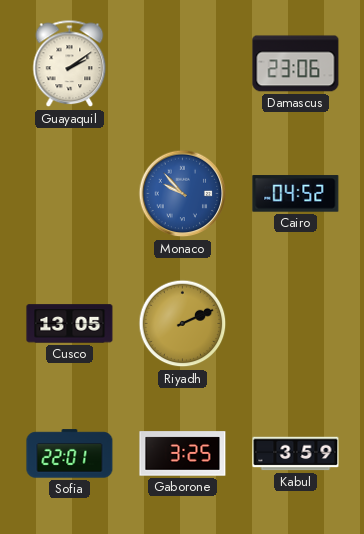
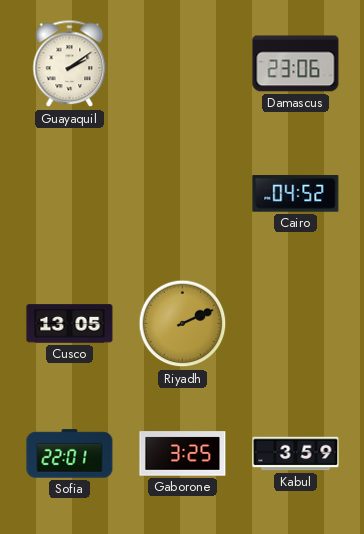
Monaco: 9:53 -> none
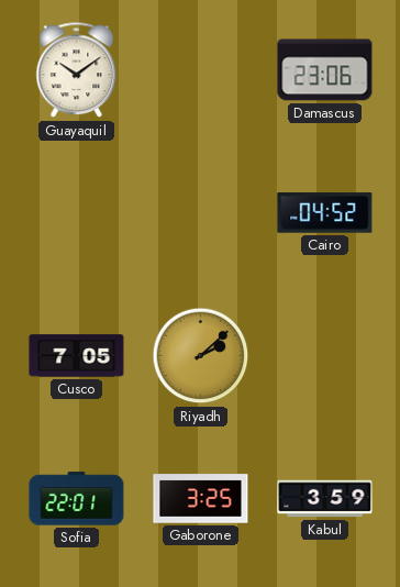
Guayaquil: 2:09 -> 10:09
Cusco: 13:05 -> 7:05
Riyadh: 2:11 -> 2:08
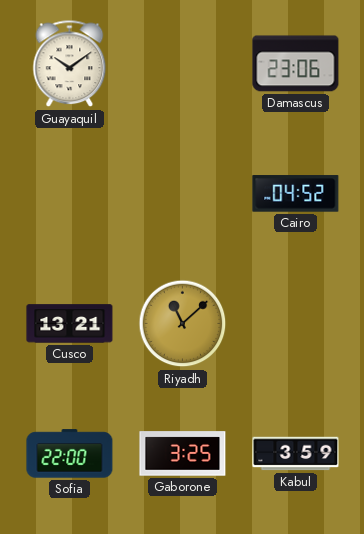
Cusco: 7:05 -> 13:21
Riyadh: 2:08 -> 11:08
Sofia: 22:01 -> 22:00
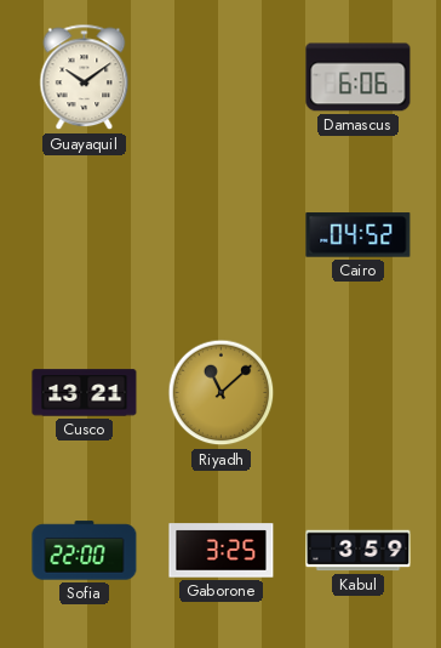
Damascus: 23:06 -> 6:06
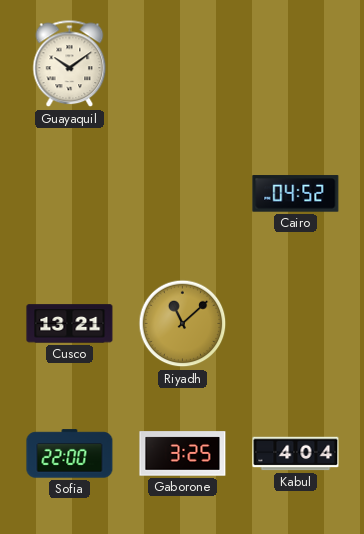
Damascus: 6:06 -> none
Kabul: 3:59 -> 4:04
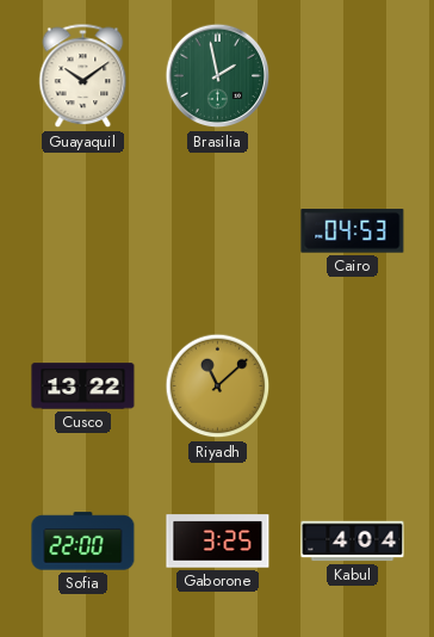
Brasilia: none -> 1:58
Cairo: 04:52 -> 04:53
Cusco: 13:21 -> 13:22
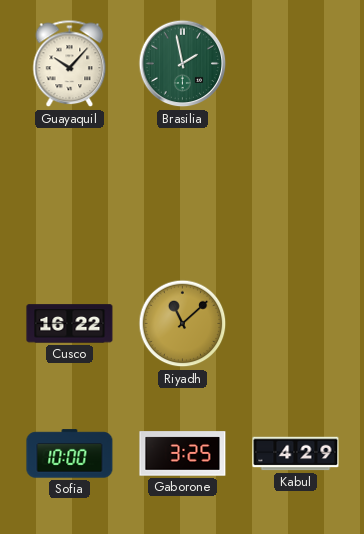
Guayaquil: 10:09 -> 10:07
Cairo: 04:53 -> none
Cusco: 13:22 -> 16:22
Sofia: 22:00 -> 10:00
Kabul: 4:04 -> 4:29
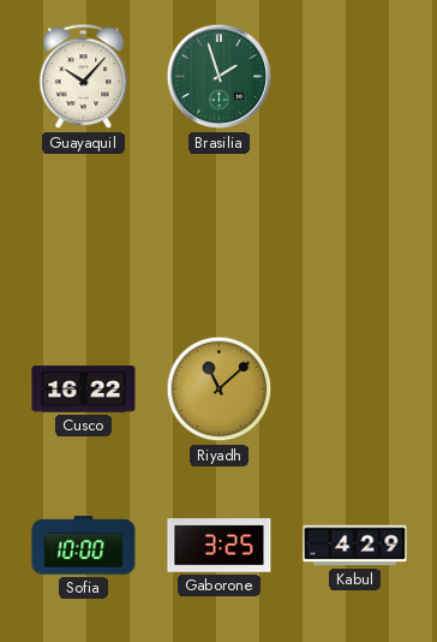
Brasilia: 1:58 -> 1:57
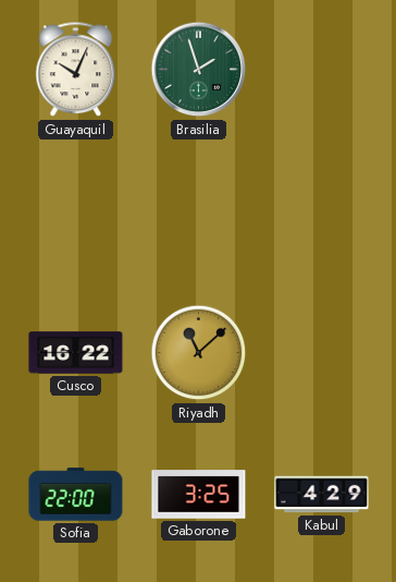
Guayaquil: 10:07 -> 10:04
Sofia: 10:00 -> 22:00
